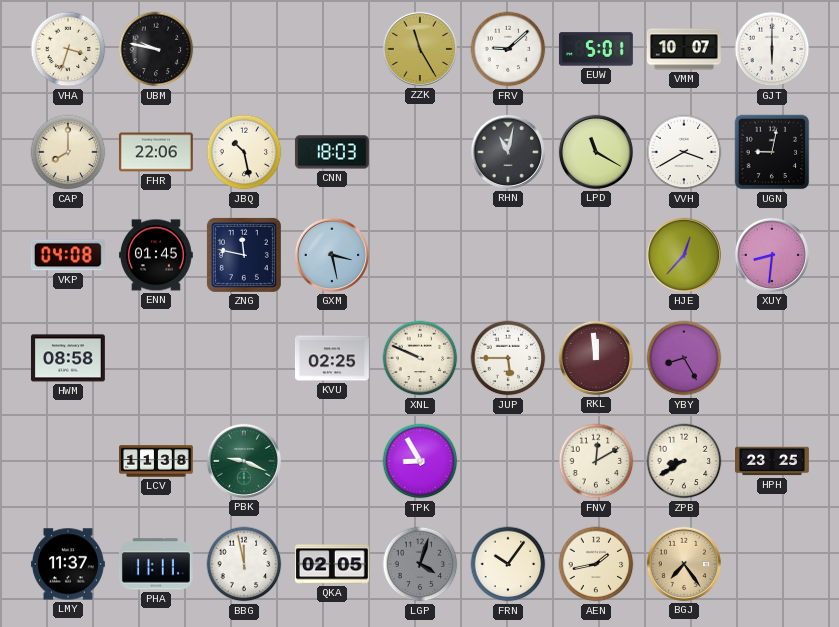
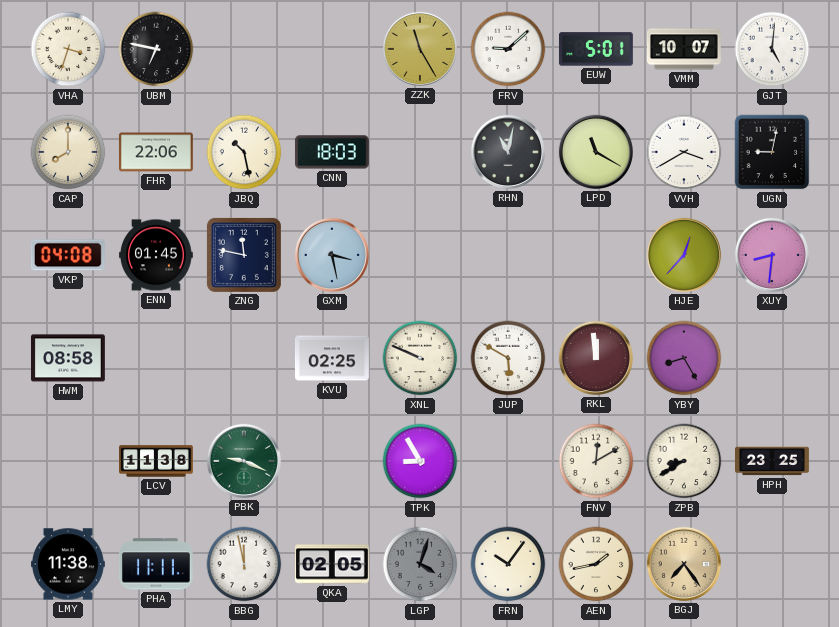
UBM: 9:47 -> 6:47
GJT: 6:00 -> 5:01
JUP: 5:45 -> 5:50
LMY: 11:37 -> 11:38
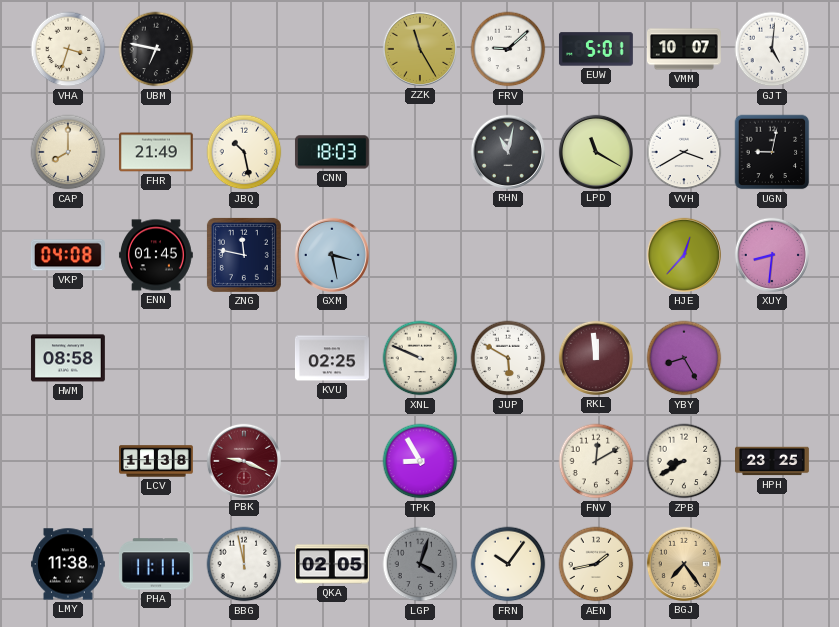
FHR: 22:06 -> 21:49
PBK dial: green -> burgundy
